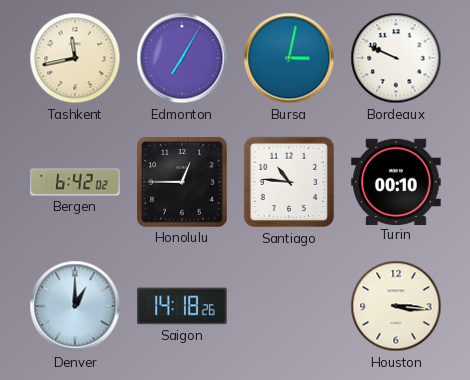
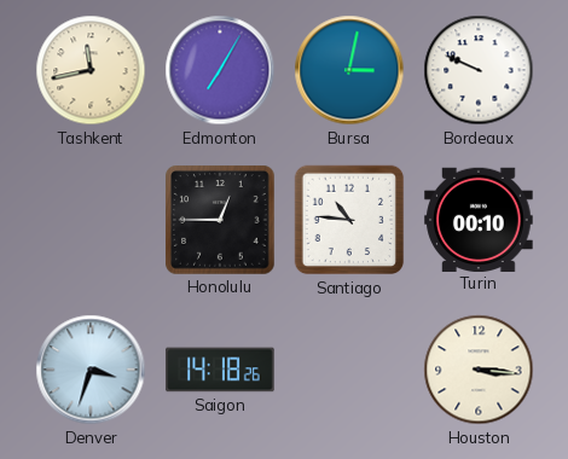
Bergen: 6:42 -> none
Denver: 1:00 -> 3:33
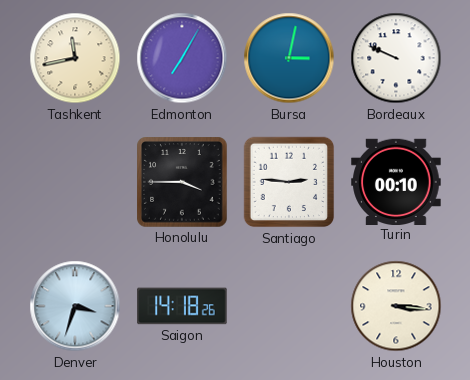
Honolulu: 12:45 -> 3:45
Santiago: 10:46 -> 2:46
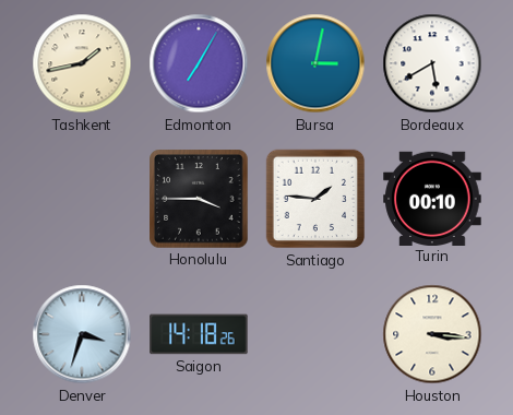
Tashkent: 11:43 -> 1:43
Bordeaux: 9:49 -> 5:40
Santiago: 2:46 -> 1:46
